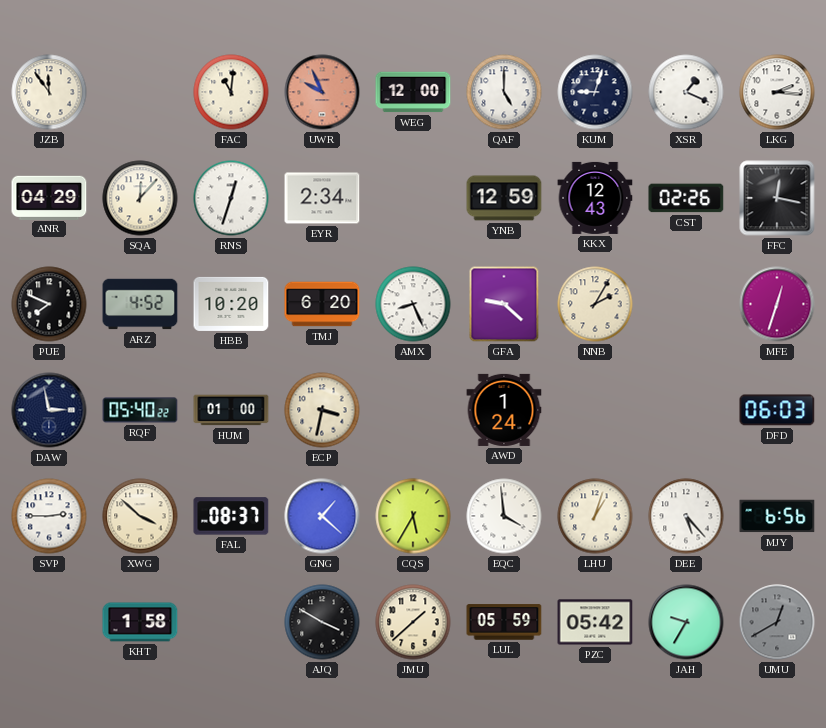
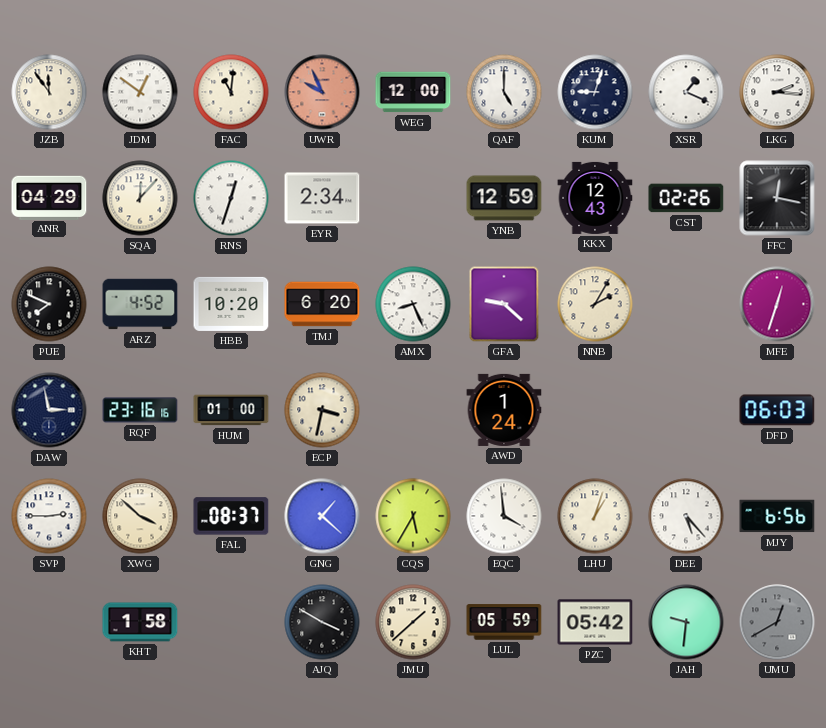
JDM: none -> 12:51
RQF: 05:40 -> 23:16
JAH: 9:35 -> 9:31
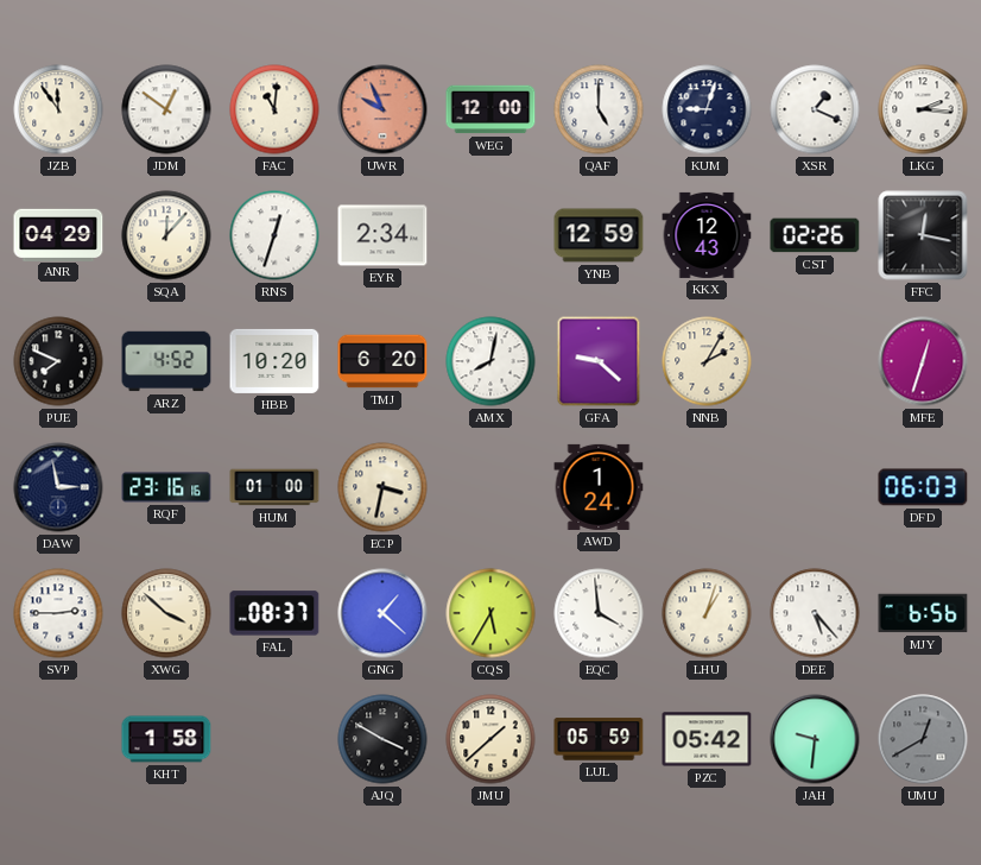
AMX: 8:26 -> 8:02
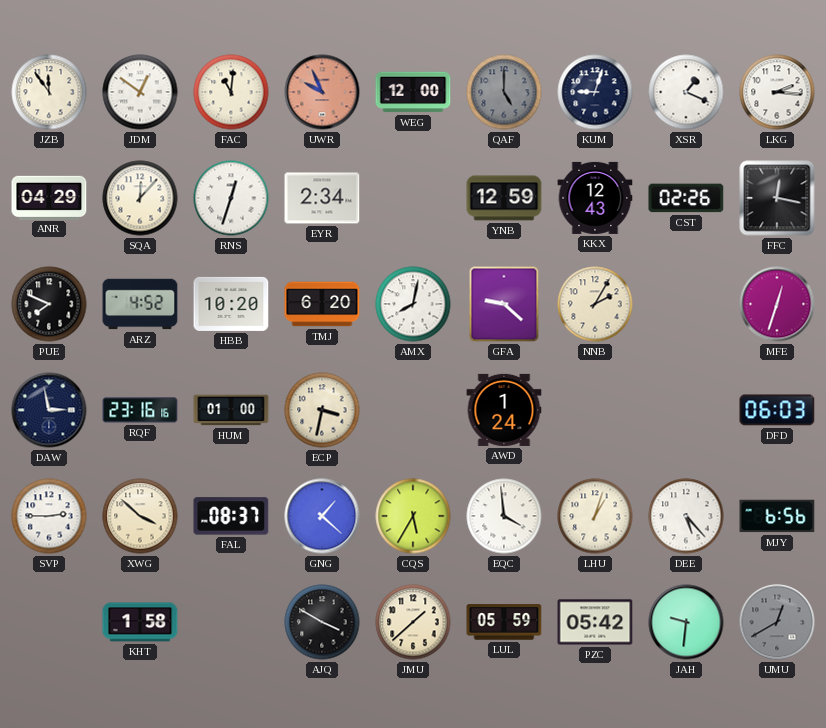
QAF dial: white -> grey
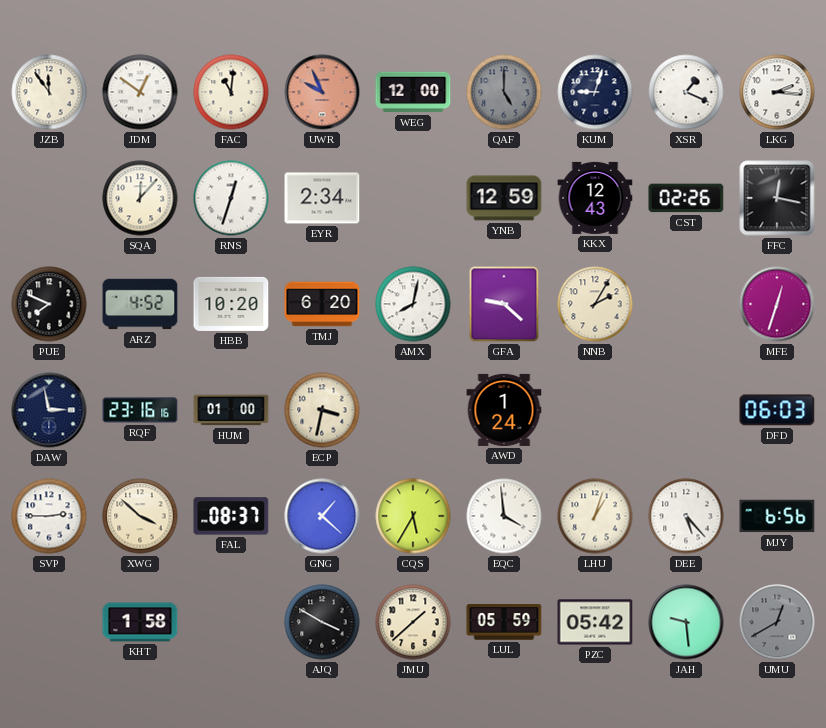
ANR: 04:29 -> none
JAH: 9:31 -> 9:29
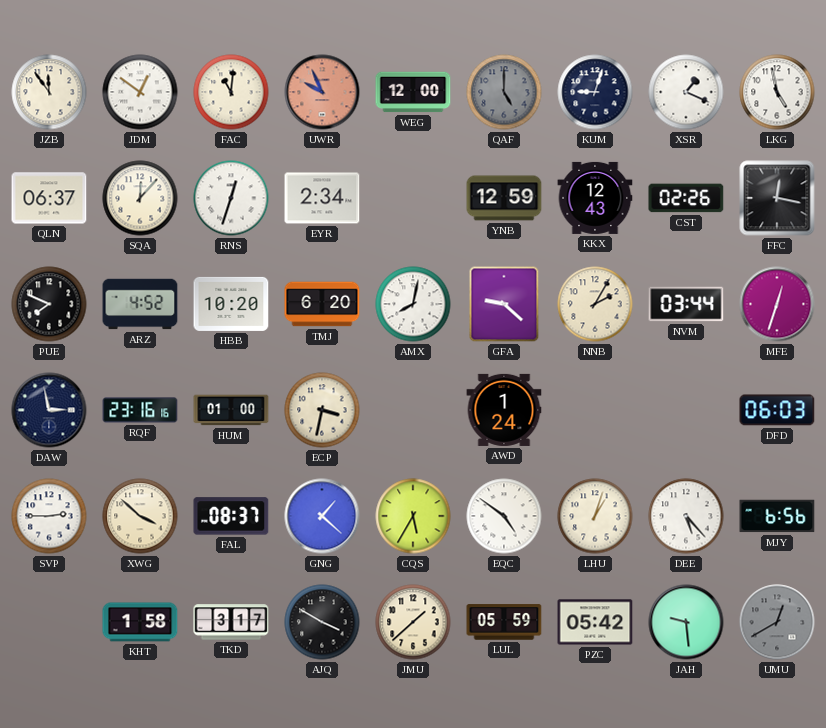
LKG: 2:16 -> 4:58
QLN: none -> 06:37
NVM: none -> 03:44
EQC: 3:59 -> 4:51
TKD: none -> 3:17
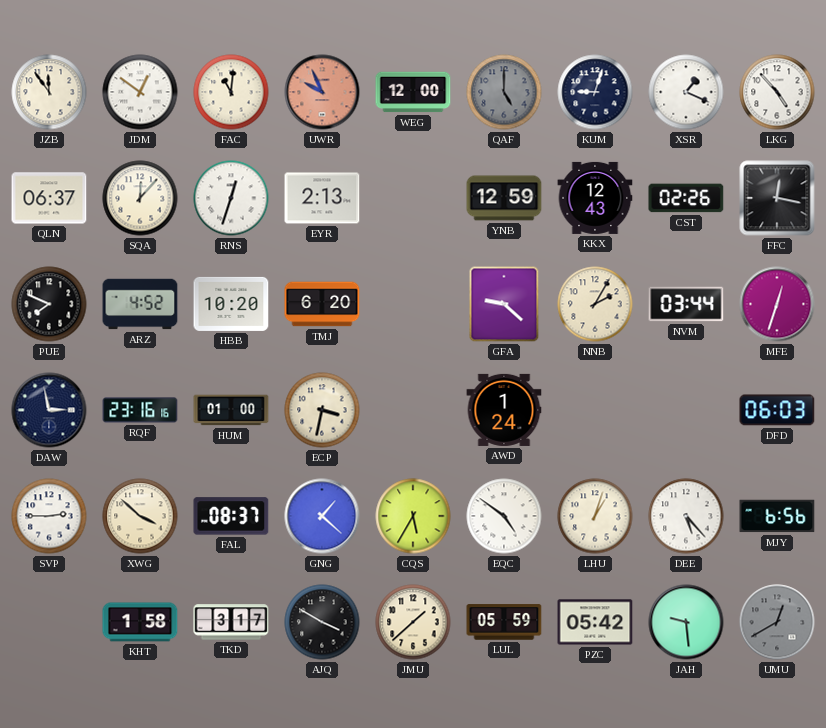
LKG: 4:58 -> 4:53
EYR: 2:34 -> 2:13
AMX: 8:02 -> none
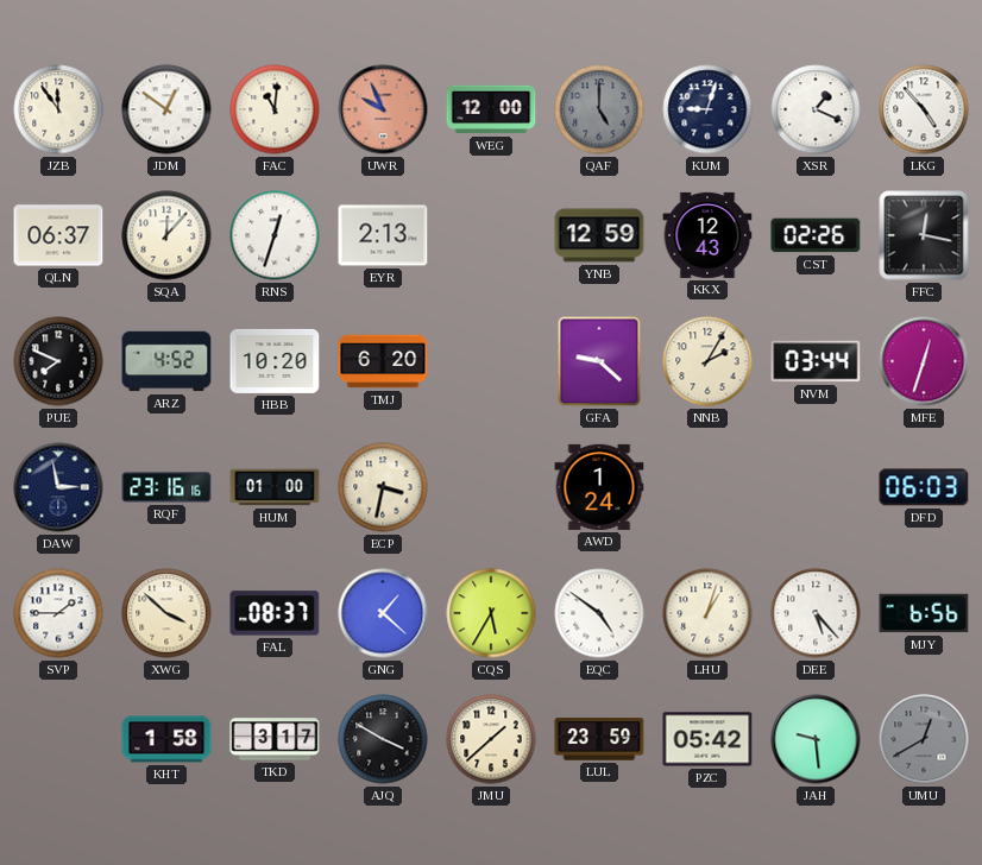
SVP: 2:45 -> 1:45
LUL: 05:59 -> 23:59
